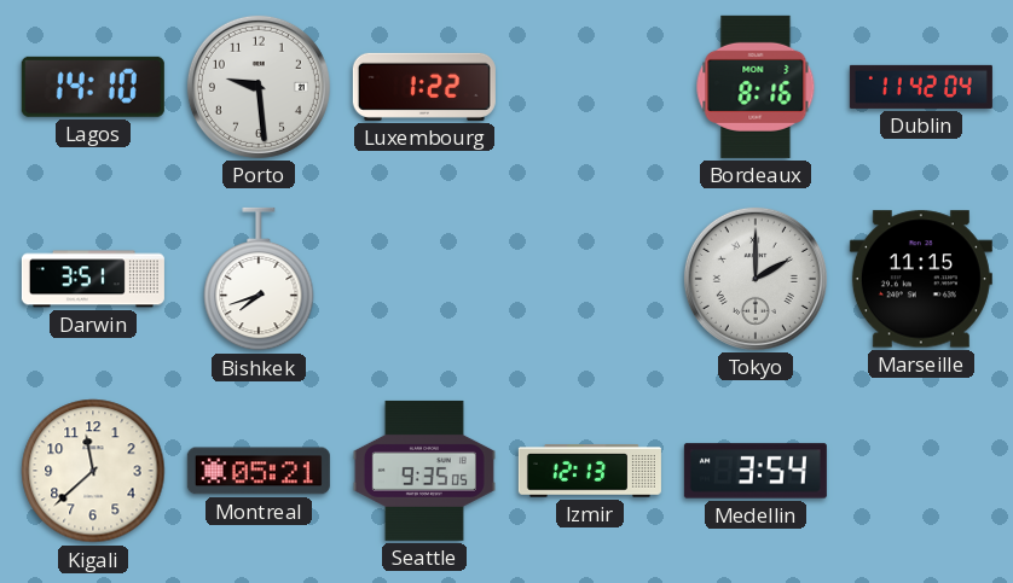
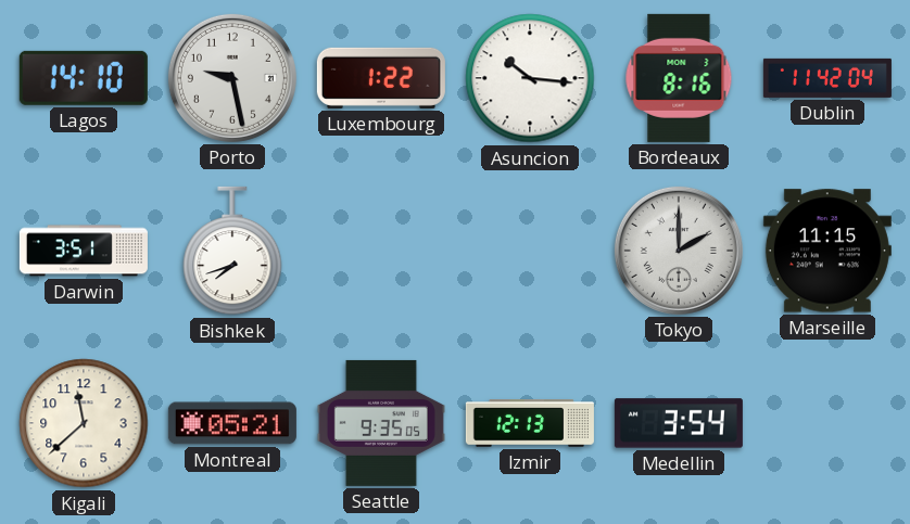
Porto: 9:29 -> 9:28
Asuncion: none -> 10:16
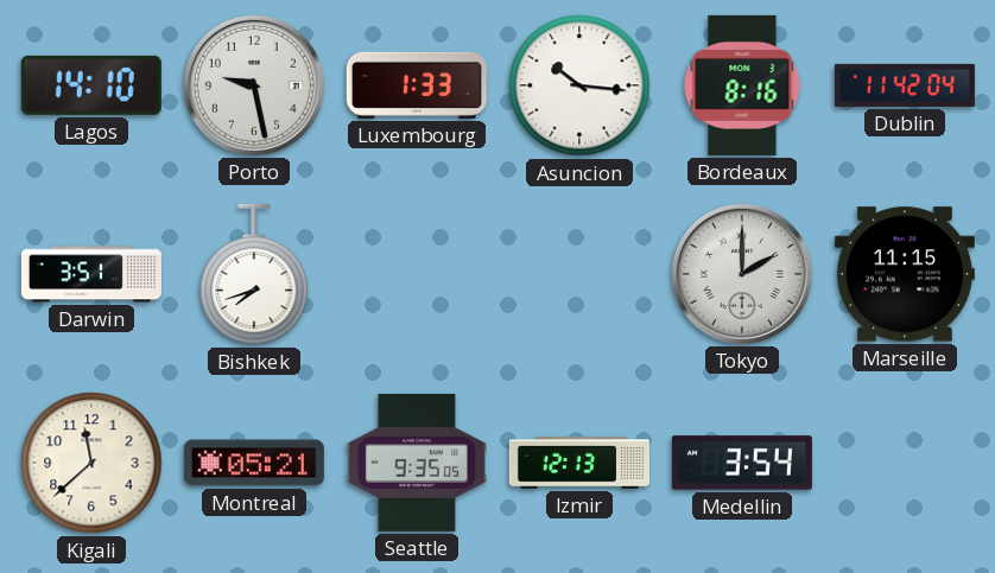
Luxembourg: 1:22 -> 1:33
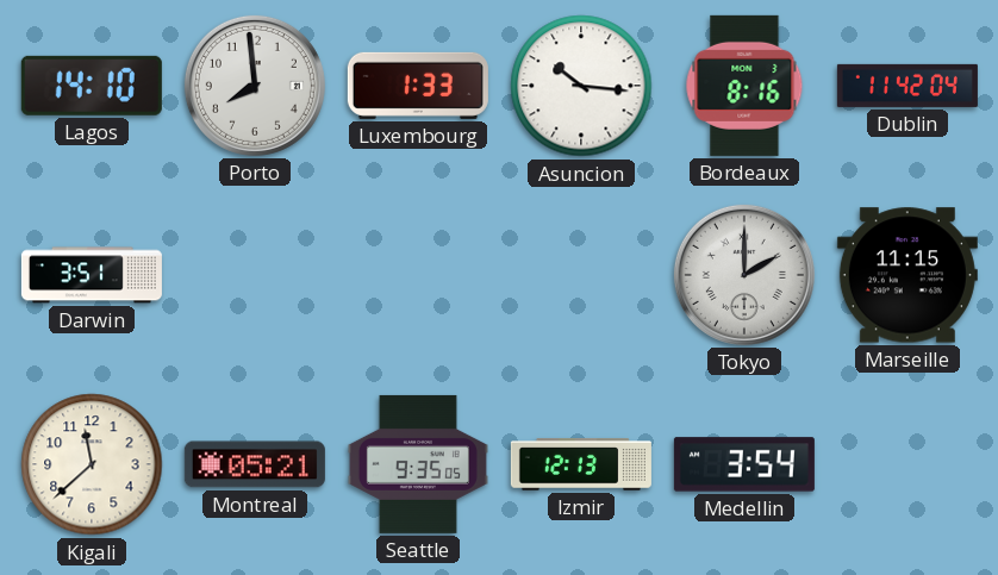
Porto: 9:28 -> 7:59
Bishkek: 7:42 -> none
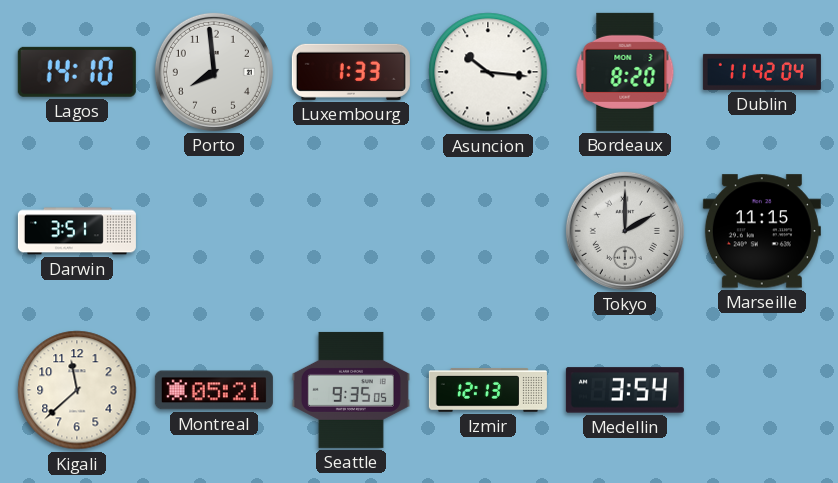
Bordeaux: 8:16 -> 8:20
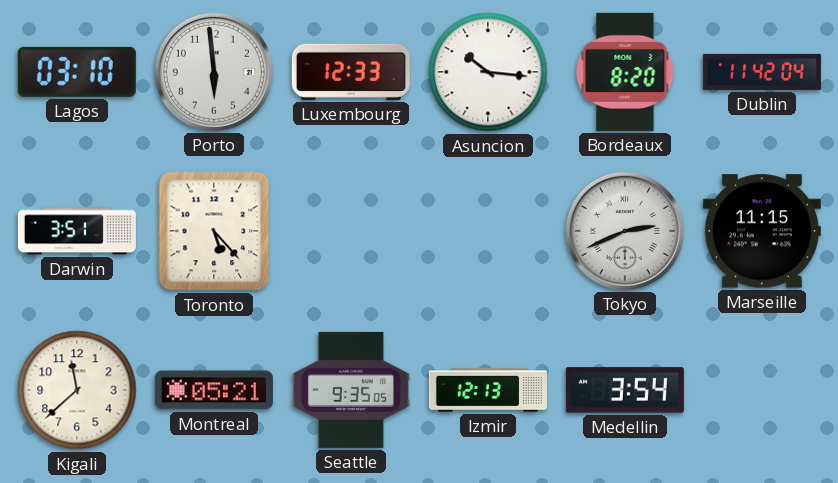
Lagos: 14:10 -> 03:10
Porto: 7:59 -> 5:59
Luxembourg: 1:33 -> 12:33
Toronto: none -> 5:23
Tokyo: 2:00 -> 2:41
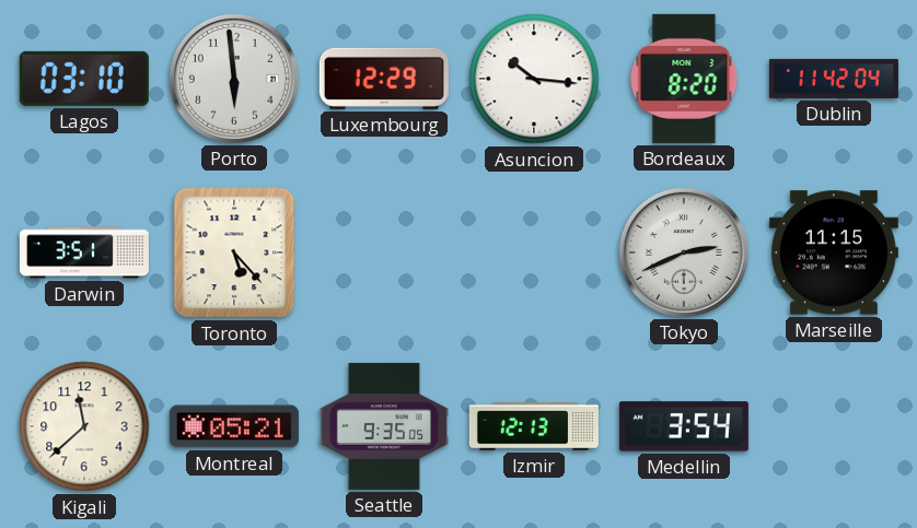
Luxembourg: 12:33 -> 12:29
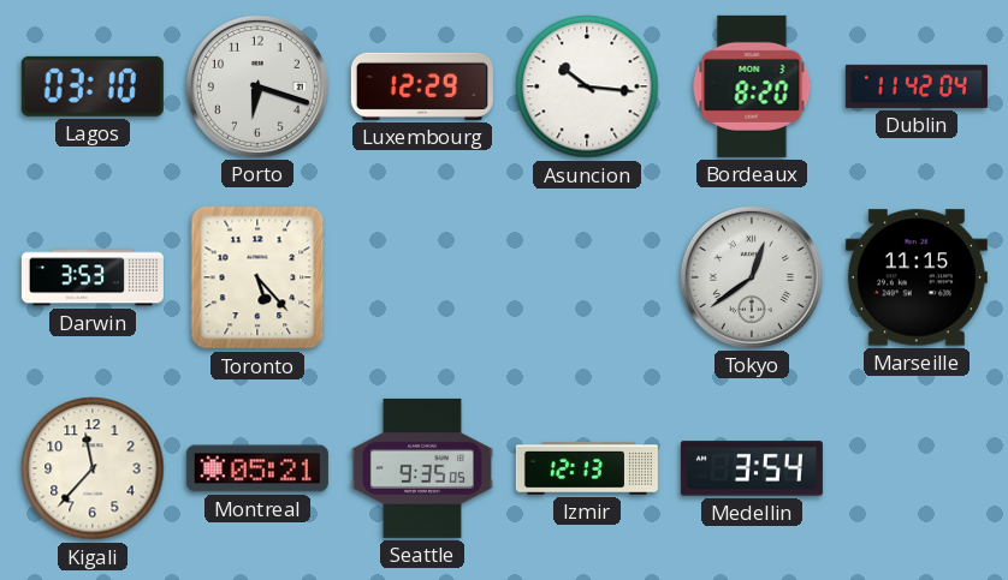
Porto: 5:59 -> 6:18
Darwin: 3:51 -> 3:53
Tokyo: 2:41 -> 12:39
Kigali: 11:38 -> 11:37
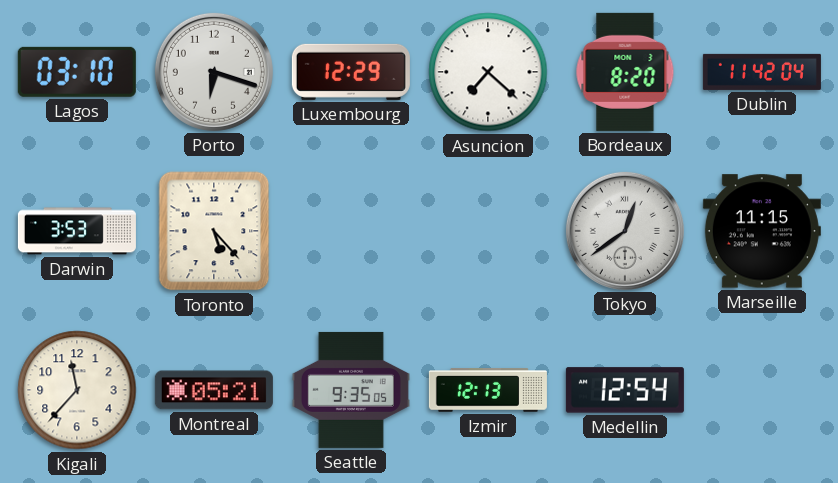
Asuncion: 10:16 -> 7:22
Medellin: 3:54 -> 12:54
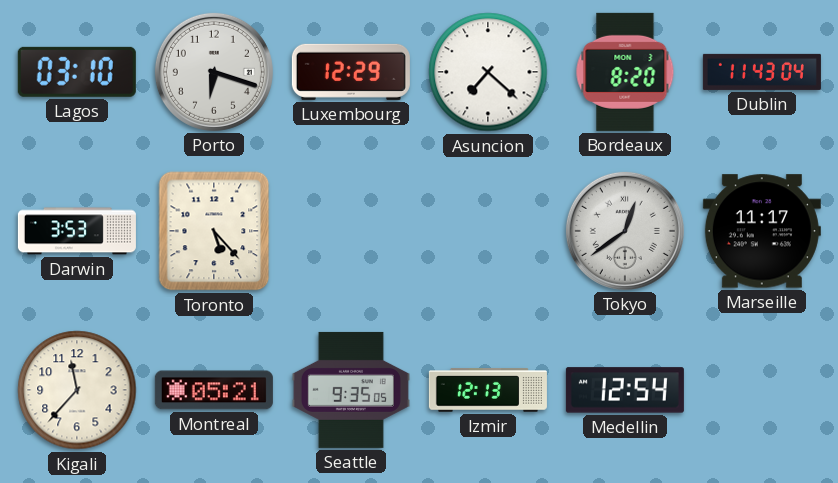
Dublin: 11:42 -> 11:43
Marseille: 11:15 -> 11:17
